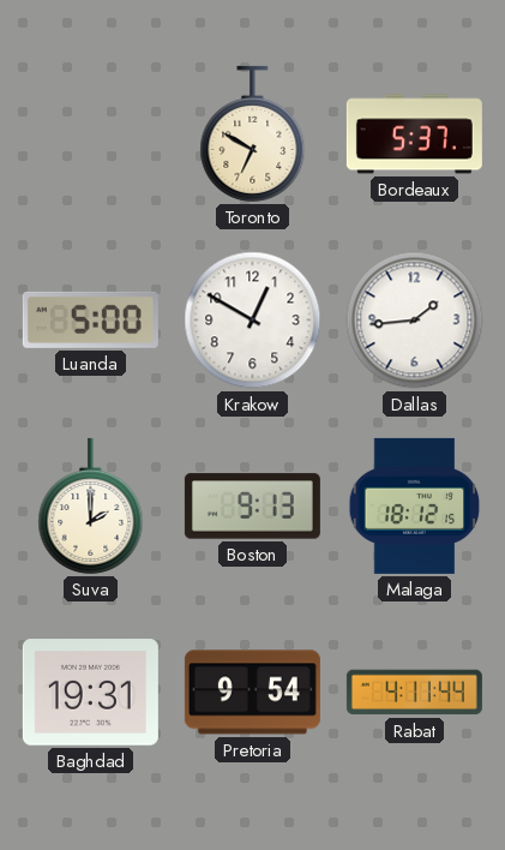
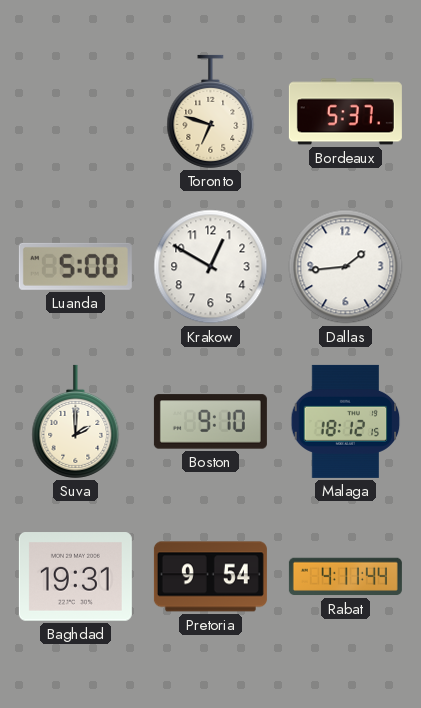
Toronto: 6:50 -> 6:48
Boston: 9:13 -> 9:10
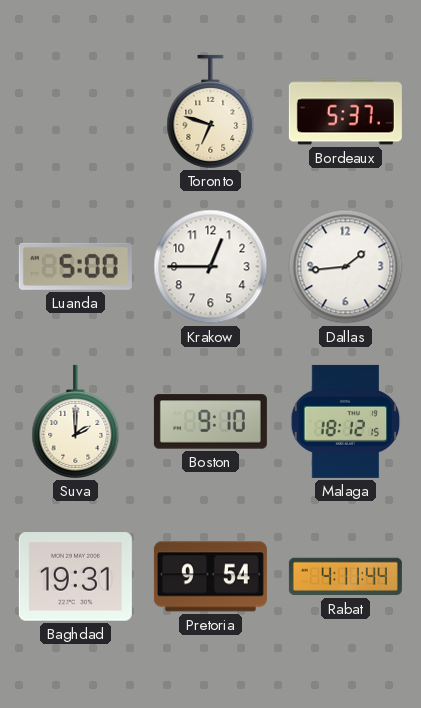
Krakow: 12:50 -> 12:45
